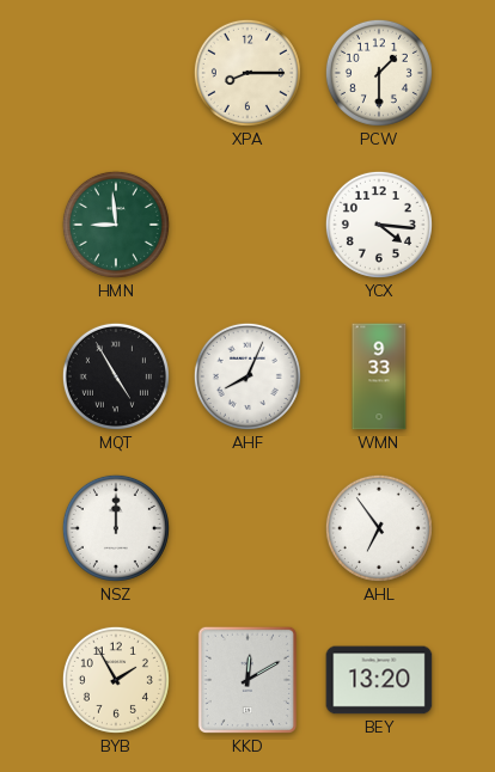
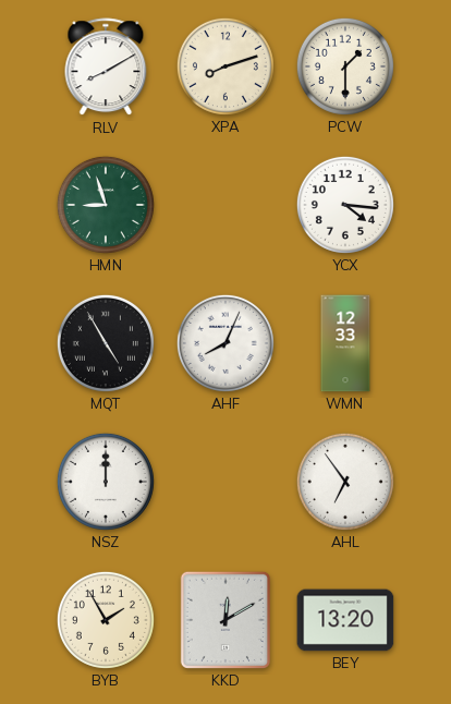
RLV: none -> 8:10
XPA: 8:15 -> 8:12
HMN: 8:59 -> 8:57
WMN: 9:33 -> 12:33
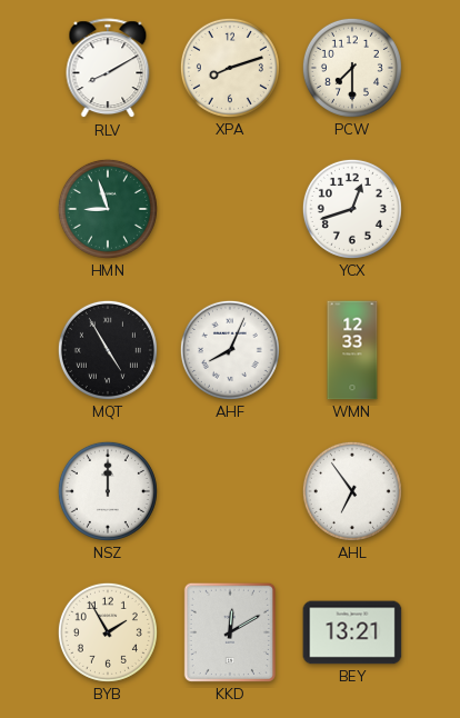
PCW: 1:30 -> 7:30
YCX: 4:16 -> 12:42
BEY: 13:20 -> 13:21
